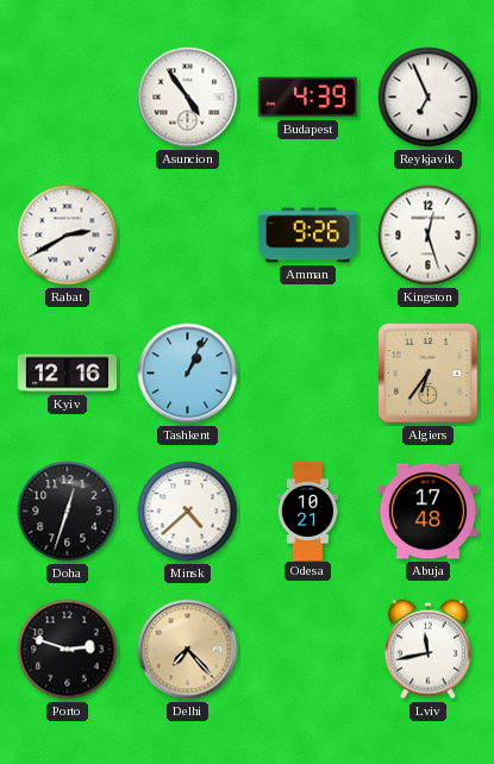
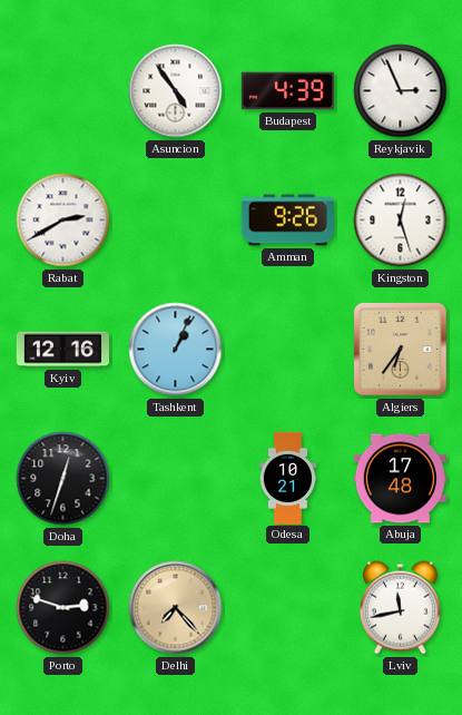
Reykjavik: 6:56 -> 2:56
Minsk: 4:38 -> none
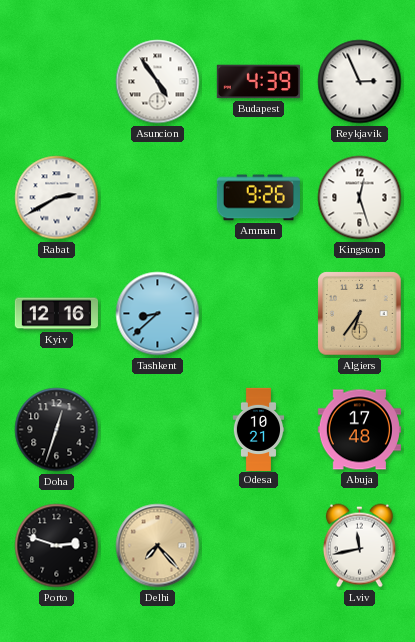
Tashkent: 1:04 -> 8:38
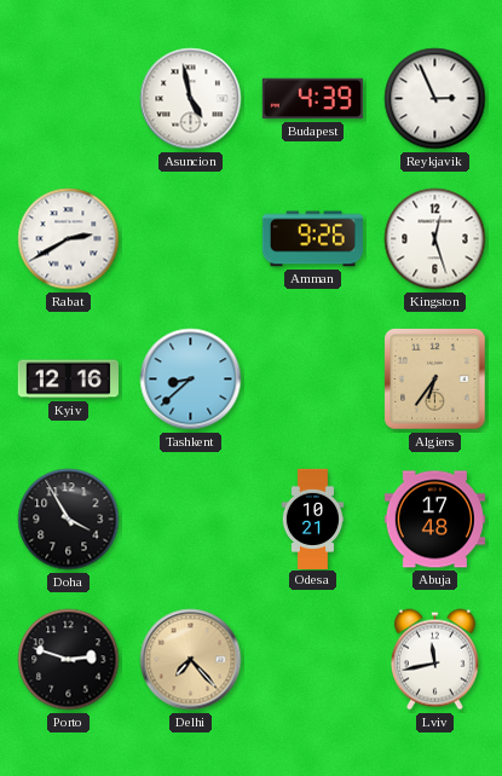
Asuncion: 4:54 -> 4:58
Doha: 12:33 -> 3:55
